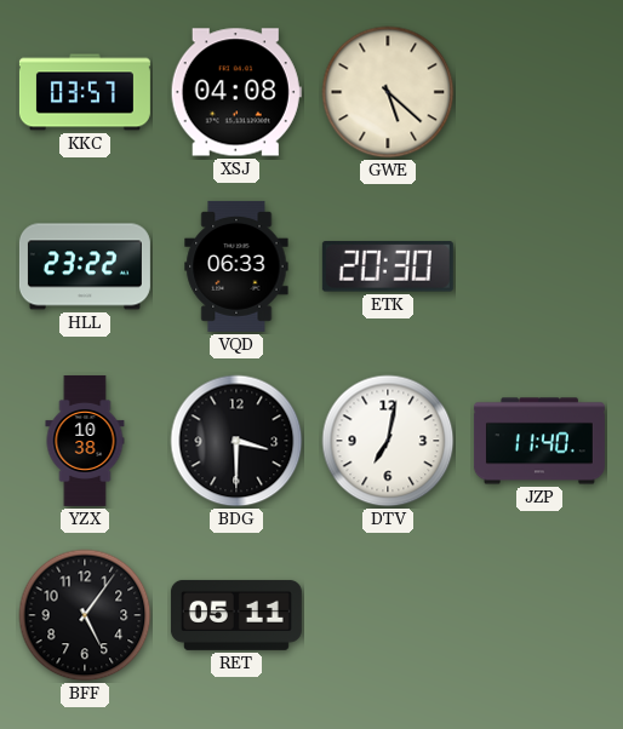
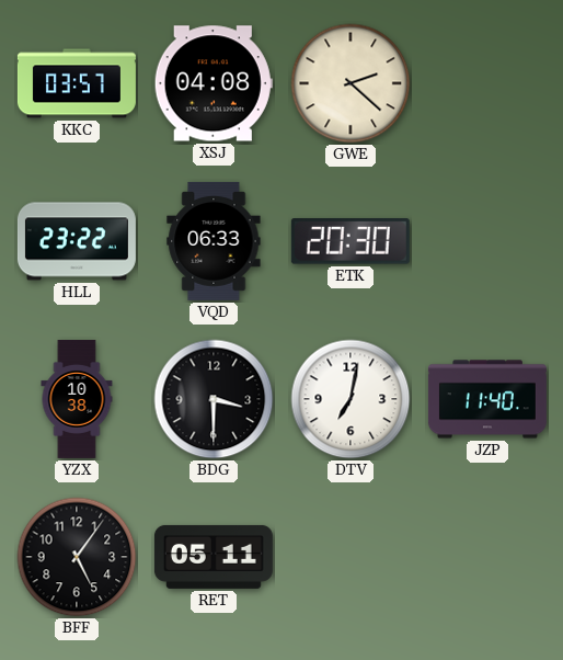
GWE: 5:22 -> 2:22
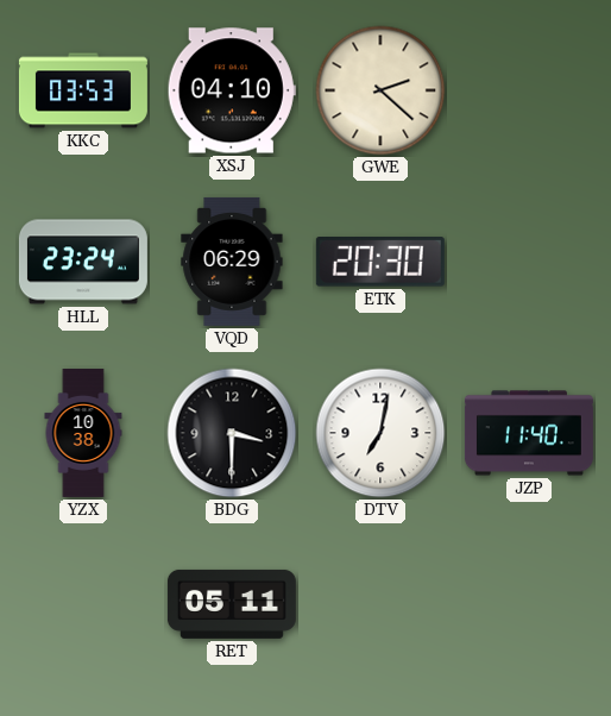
KKC: 03:57 -> 03:53
XSJ: 04:08 -> 04:10
HLL: 23:22 -> 23:24
VQD: 06:33 -> 06:29
BFF: 5:06 -> none
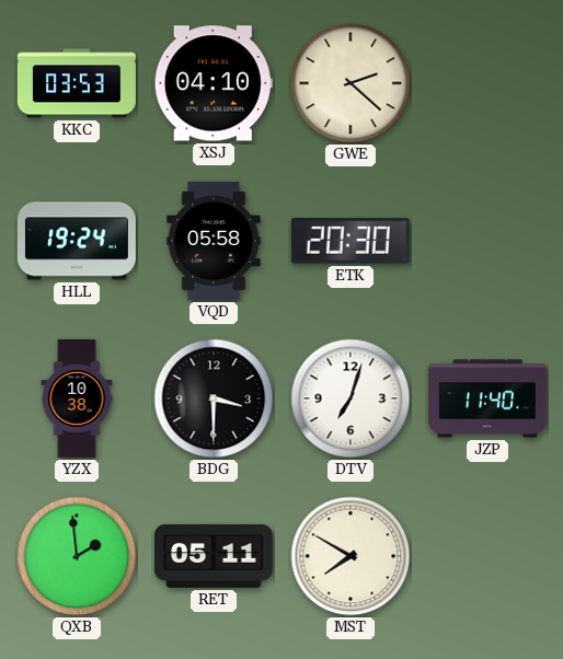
HLL: 23:24 -> 19:24
VQD: 06:29 -> 05:58
DTV: 7:02 -> 7:03
QXB: none -> 1:59
MST: none -> 7:50
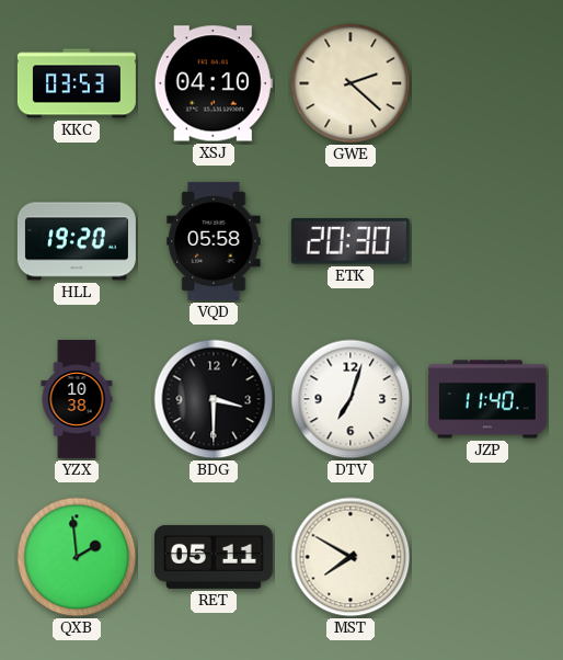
HLL: 19:24 -> 19:20
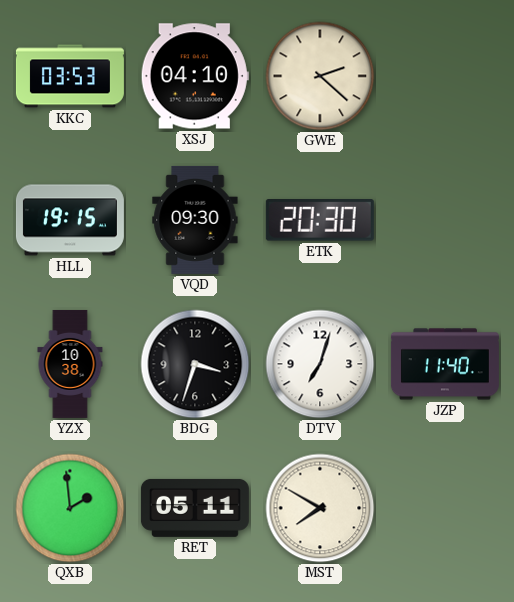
HLL: 19:20 -> 19:15
VQD: 05:58 -> 09:30
BDG: 3:30 -> 3:33
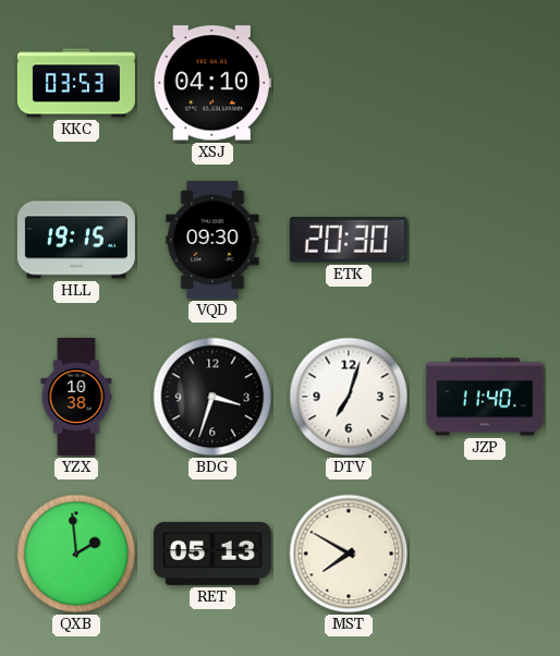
GWE: 2:22 -> none
RET: 05:11 -> 05:13
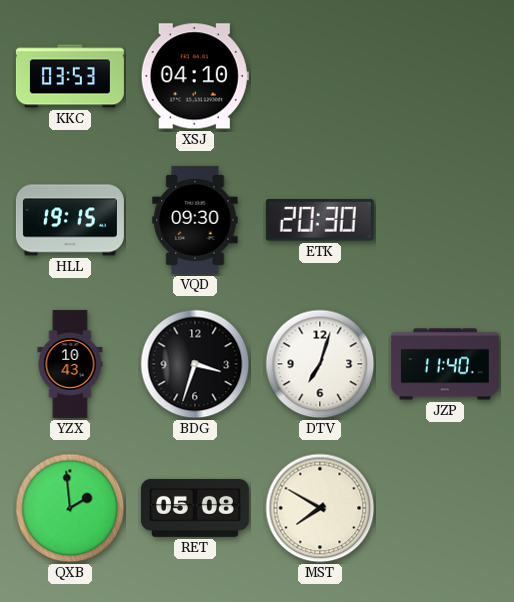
YZX: 10:38 -> 10:43
RET: 05:13 -> 05:08
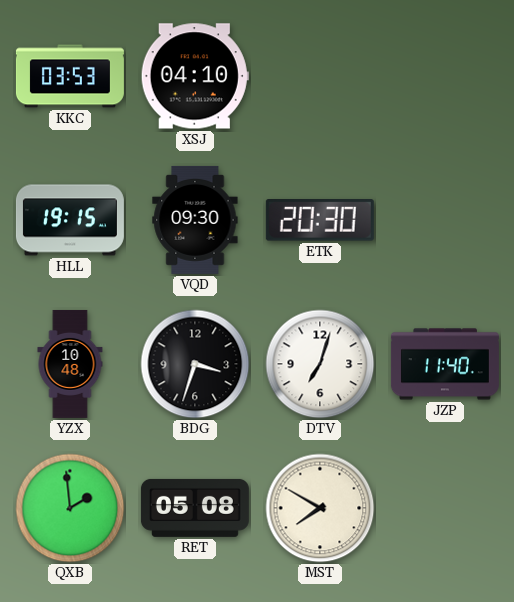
YZX: 10:43 -> 10:48
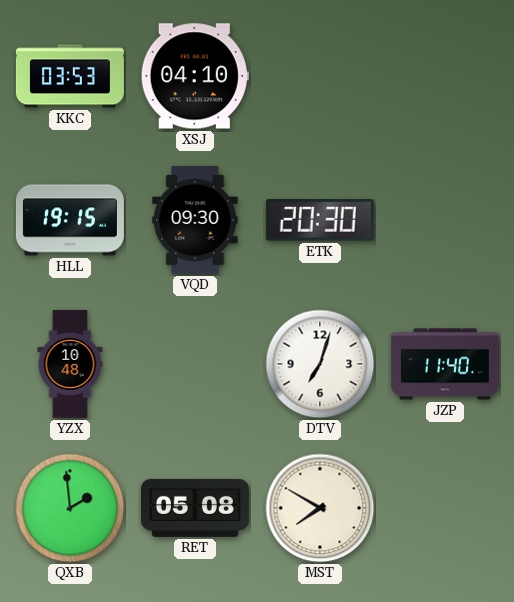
BDG: 3:33 -> none
